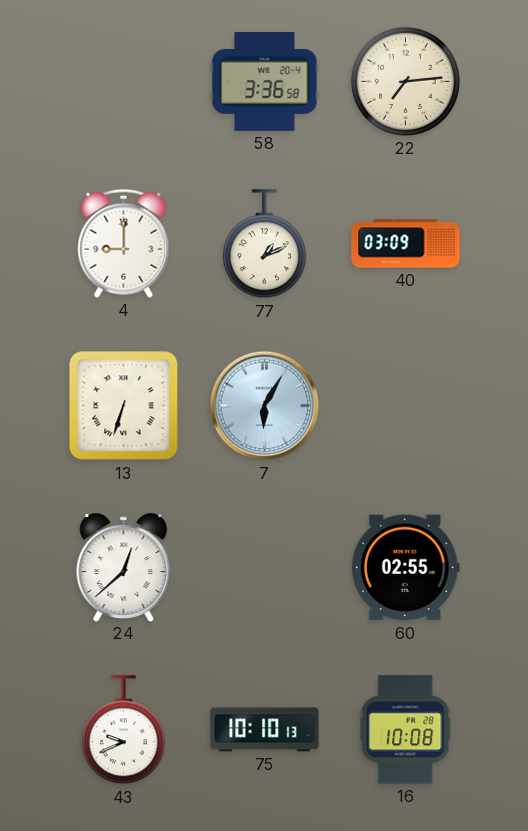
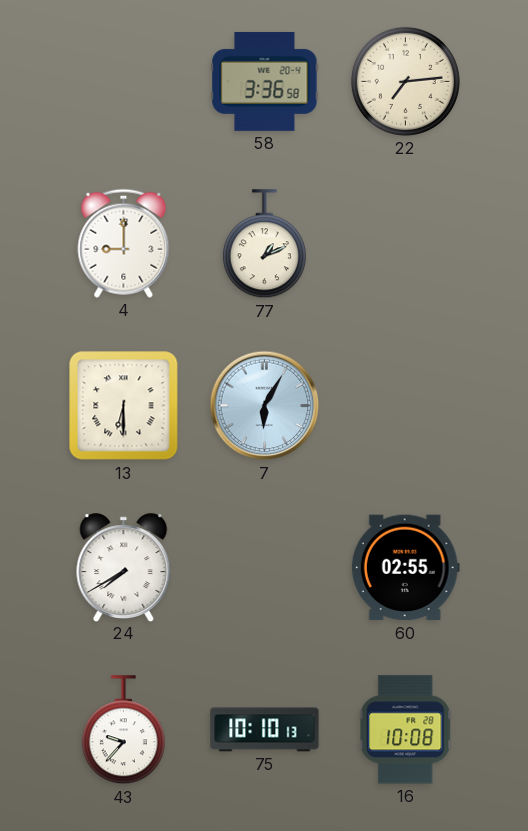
40: 03:09 -> none
13: 6:33 -> 6:30
24: 12:38 -> 7:40
43: 9:41 -> 9:37
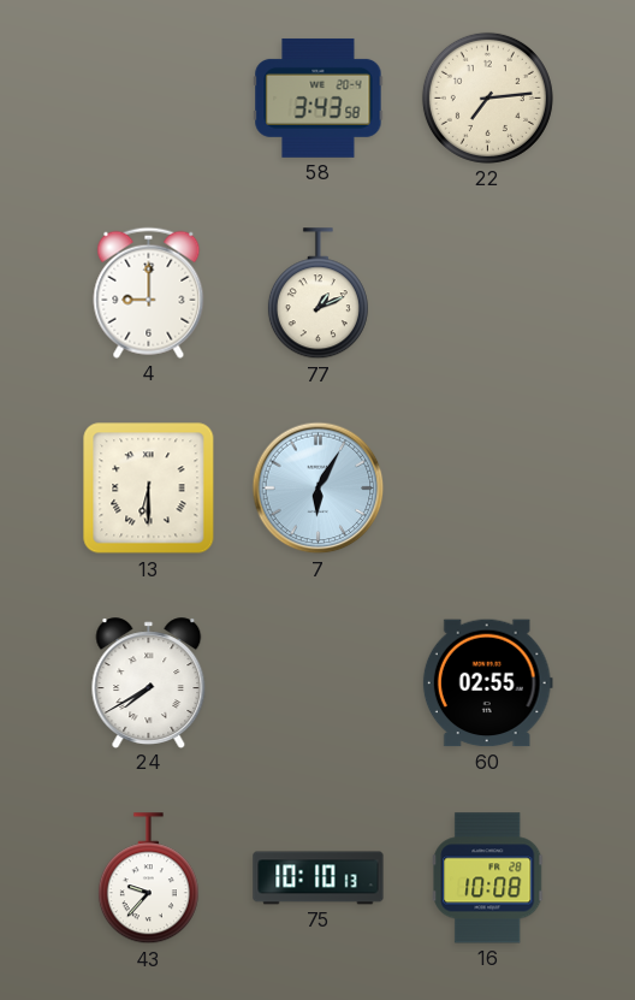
58: 3:36 -> 3:43
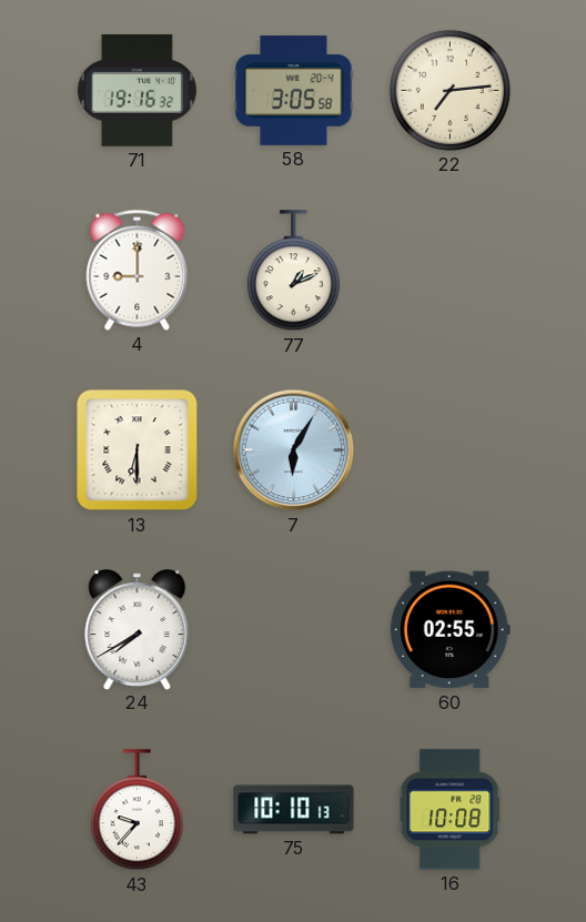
71: none -> 19:16
58: 3:43 -> 3:05
